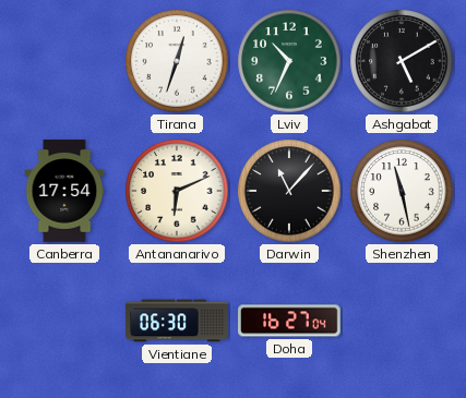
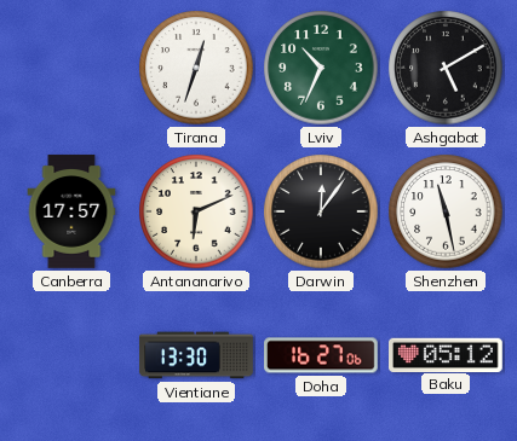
Canberra: 17:54 -> 17:57
Darwin: 11:07 -> 12:06
Vientiane: 06:30 -> 13:30
Doha: 16:27:04 -> 16:27:06
Baku: none -> 05:12
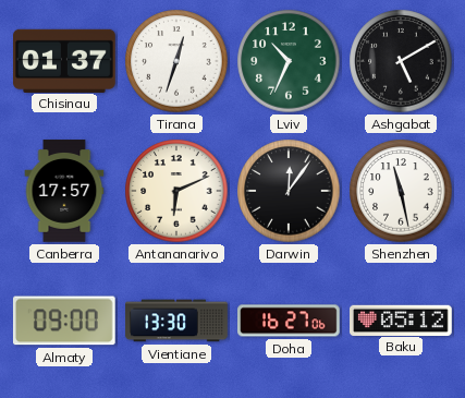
Chisinau: none -> 01:37
Almaty: none -> 09:00
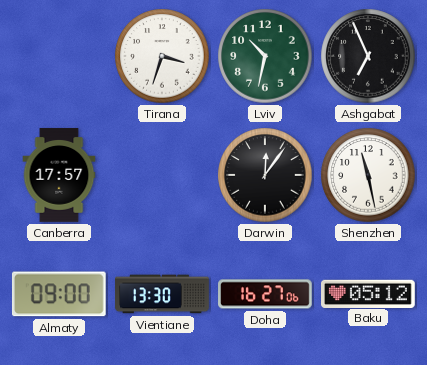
Chisinau: 01:37 -> none
Tirana: 12:33 -> 3:33
Lviv: 10:34 -> 10:32
Ashgabat: 5:10 -> 6:56
Antananarivo: 6:11 -> none
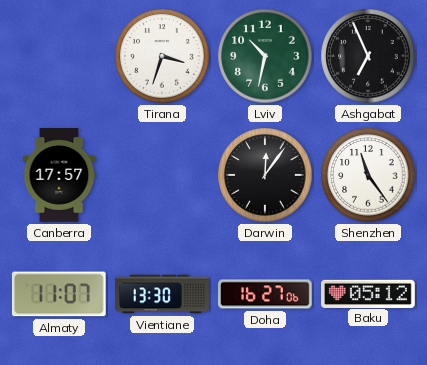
Shenzhen: 11:28 -> 11:24
Almaty: 09:00 -> 11:07
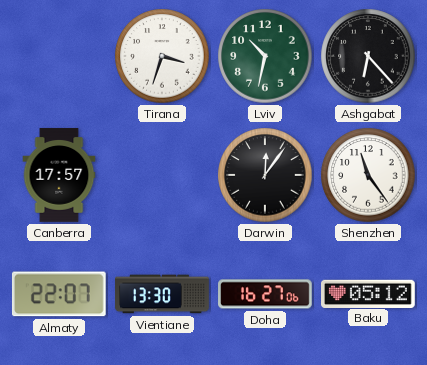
Ashgabat: 6:56 -> 6:23
Almaty: 11:07 -> 22:07
